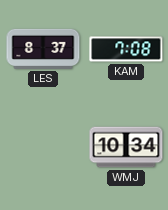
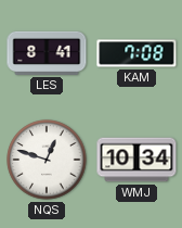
LES: 8:37 -> 8:41
NQS: none -> 12:48
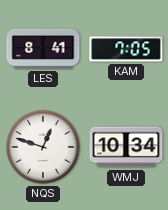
KAM: 7:08 -> 7:05
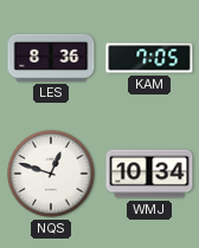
LES: 8:41 -> 8:36
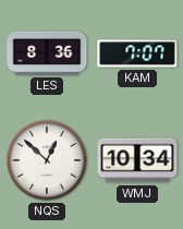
KAM: 7:05 -> 7:07
NQS: 12:48 -> 12:52
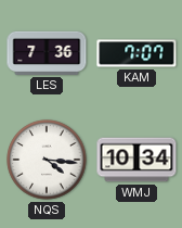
LES: 8:36 -> 7:36
NQS: 12:52 -> 4:16
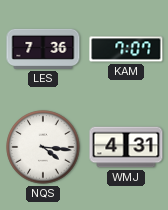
WMJ: 10:34 -> 4:31
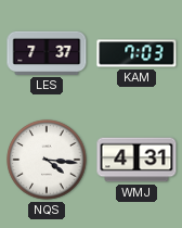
LES: 7:36 -> 7:37
KAM: 7:07 -> 7:03
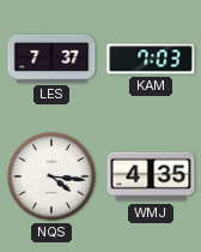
WMJ: 4:31 -> 4:35
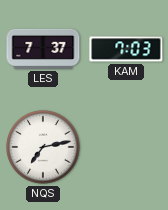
NQS: 4:16 -> 7:13
WMJ: 4:35 -> none
